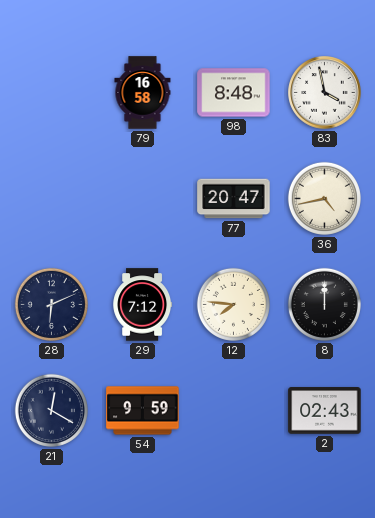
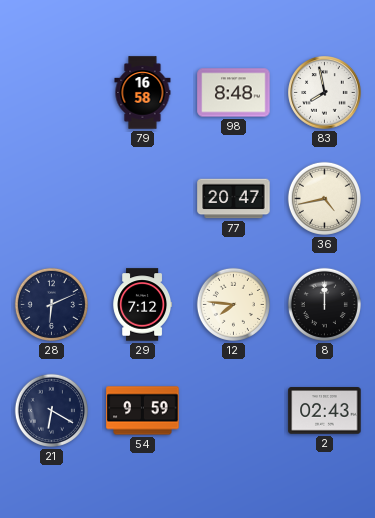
83: 3:58 -> 7:58
21: 12:20 -> 6:20
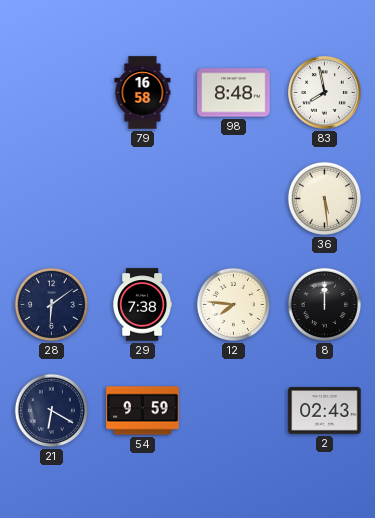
77: 20:47 -> none
36: 4:43 -> 5:29
28: 6:11 -> 6:09
29: 7:12 -> 7:38
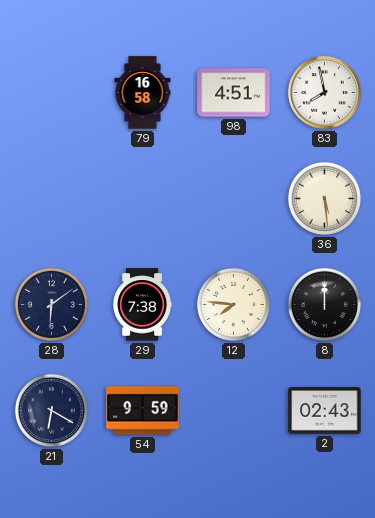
98: 8:48 -> 4:51
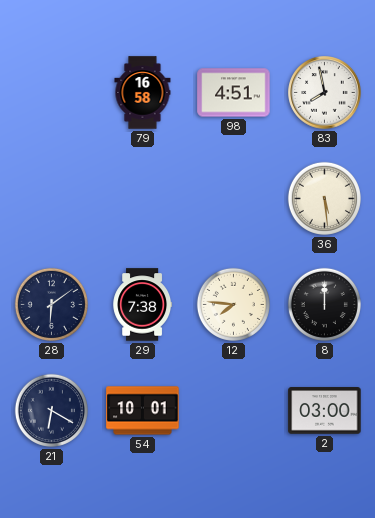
54: 9:59 -> 10:01
2: 02:43 -> 03:00
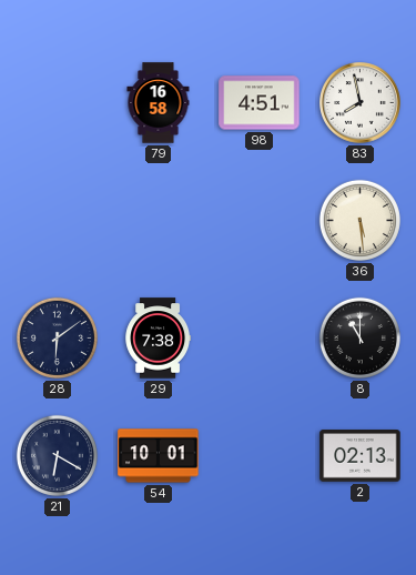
12: 7:46 -> none
8: 12:00 -> 11:00
2: 03:00 -> 02:13
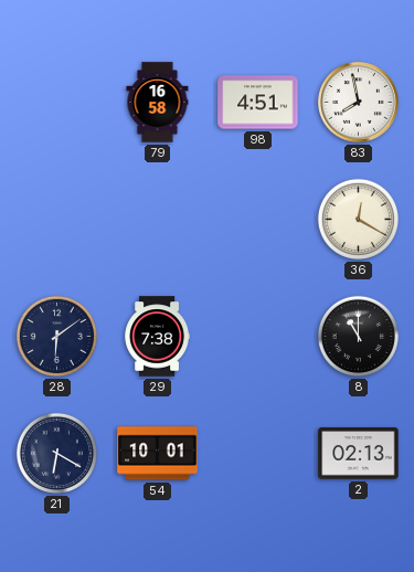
36: 5:29 -> 12:20
